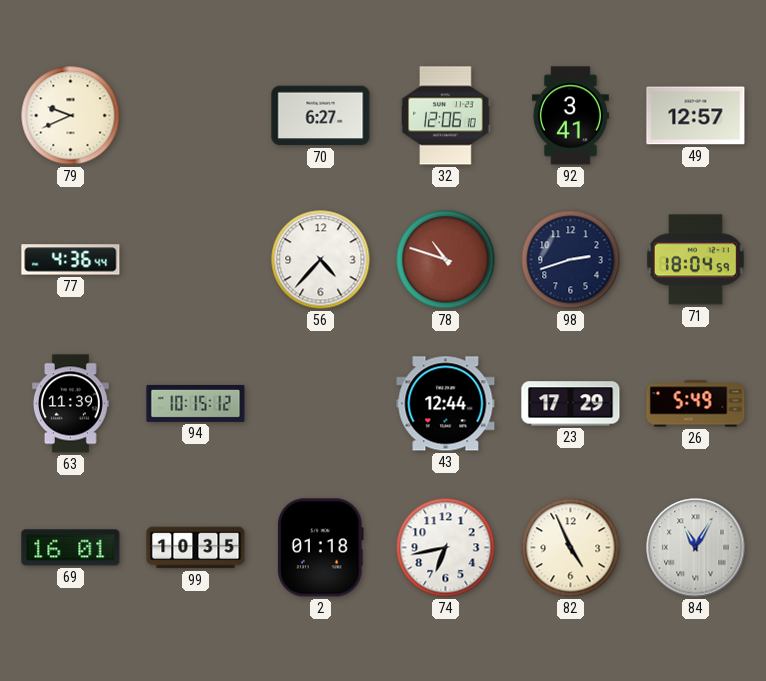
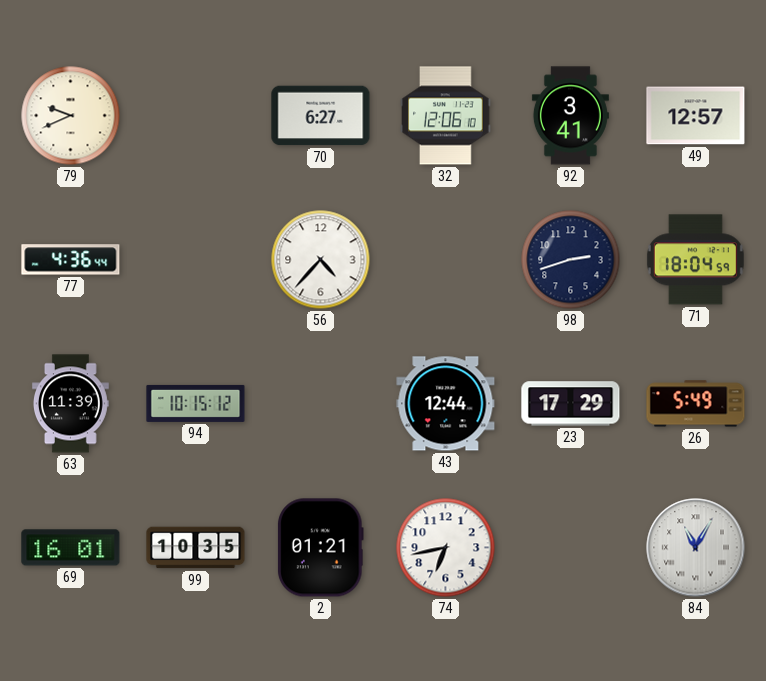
78: 10:48 -> none
2: 01:18 -> 01:21
82: 4:56 -> none
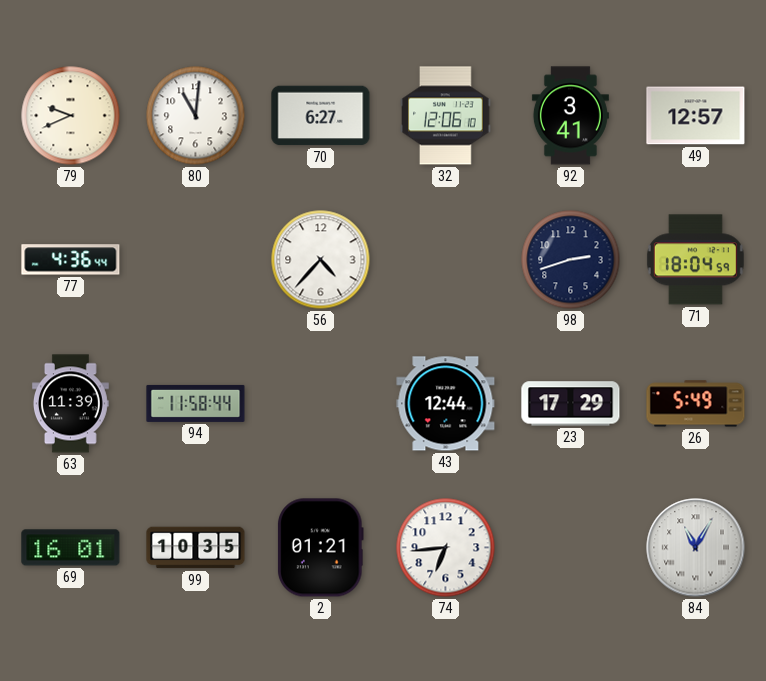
80: none -> 11:01
94: 10:15 -> 11:58
74: 6:43 -> 6:44
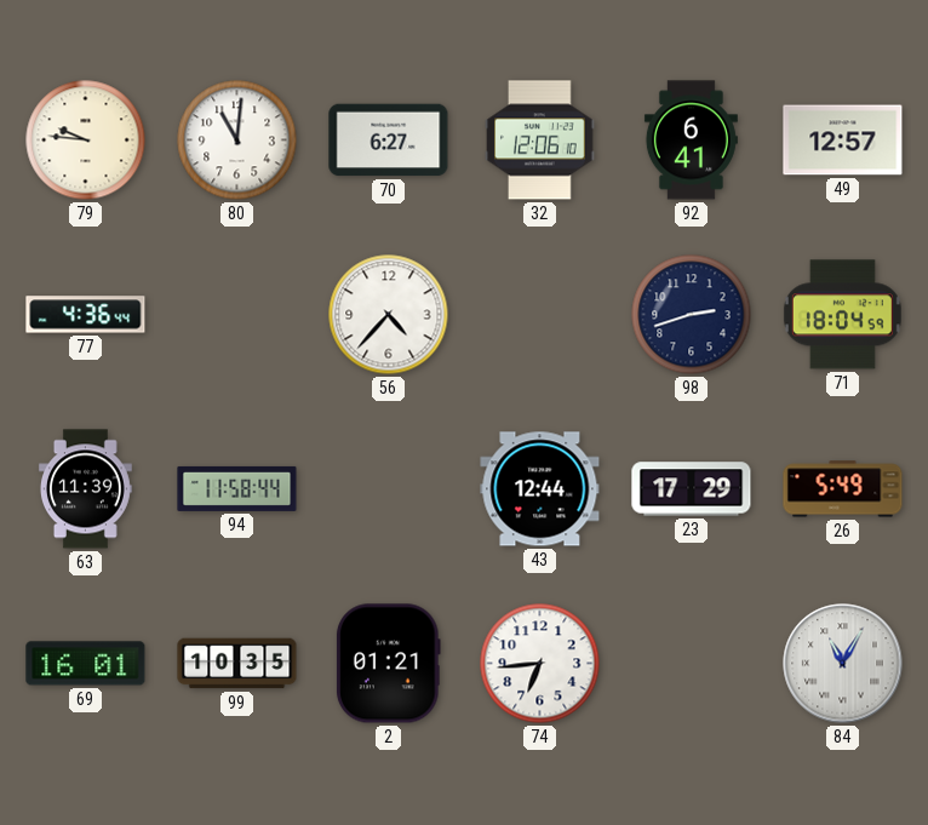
79: 9:41 -> 9:46
92: 3:41 -> 6:41
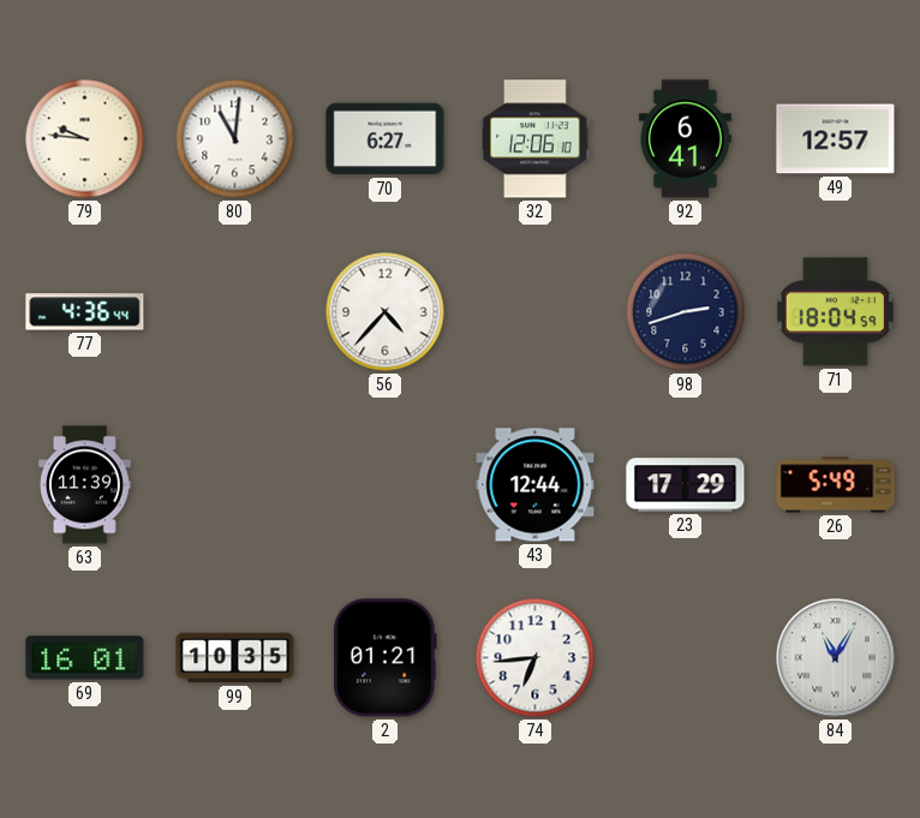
94: 11:58 -> none
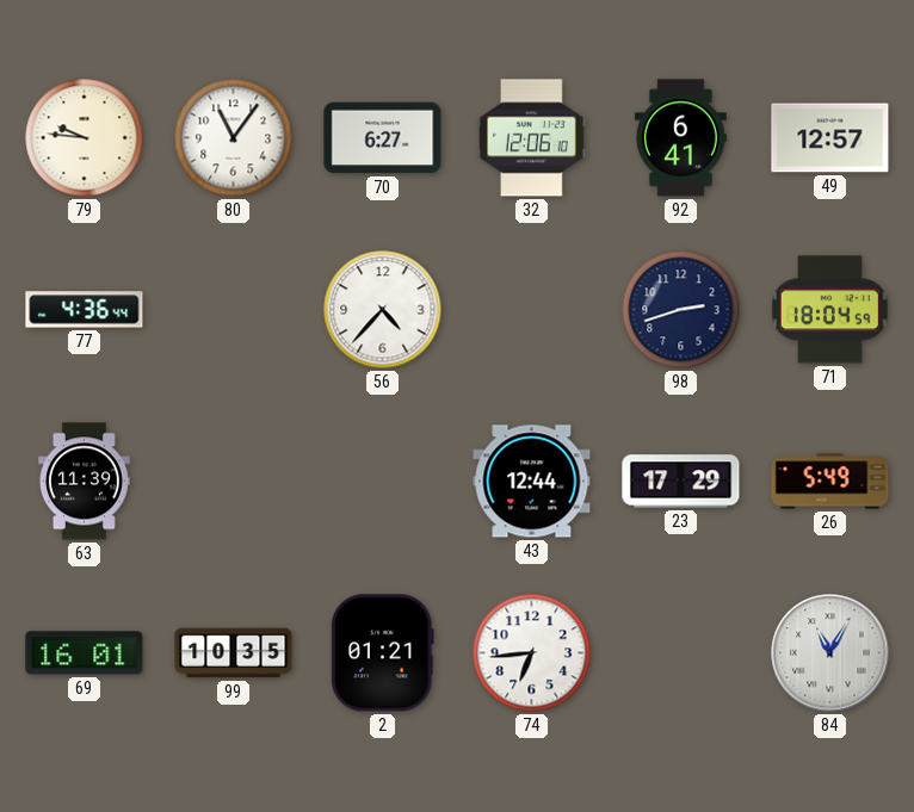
80: 11:01 -> 11:06
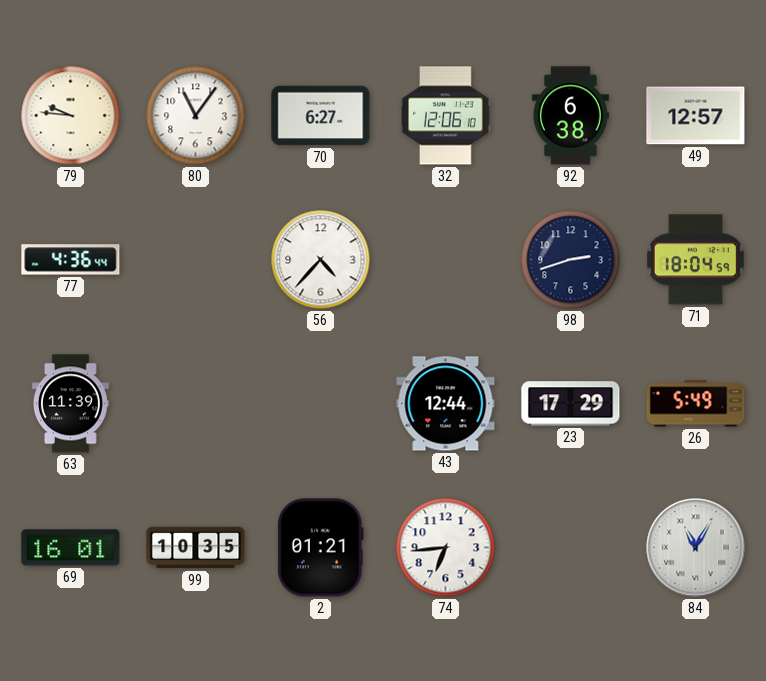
92: 6:41 -> 6:38
